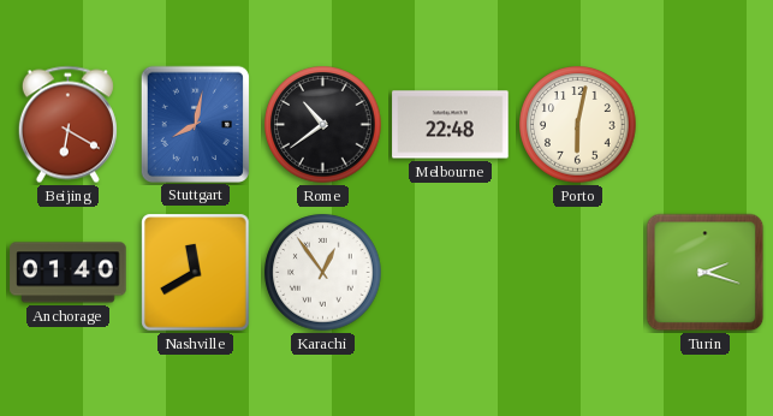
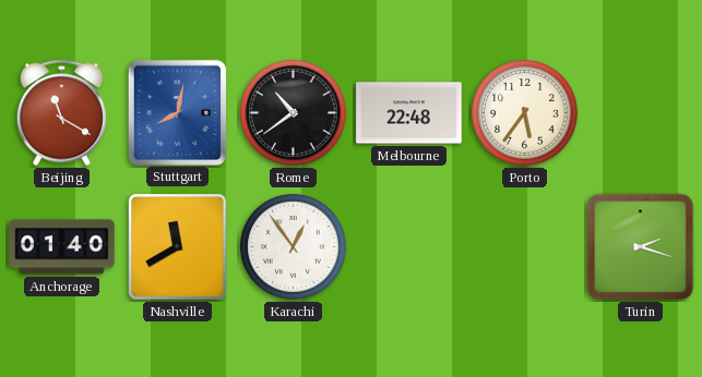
Beijing: 6:20 -> 11:20
Porto: 6:02 -> 5:36
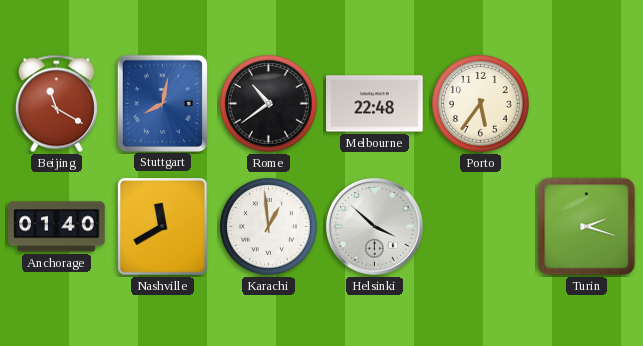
Karachi: 12:54 -> 12:59
Helsinki: none -> 3:52
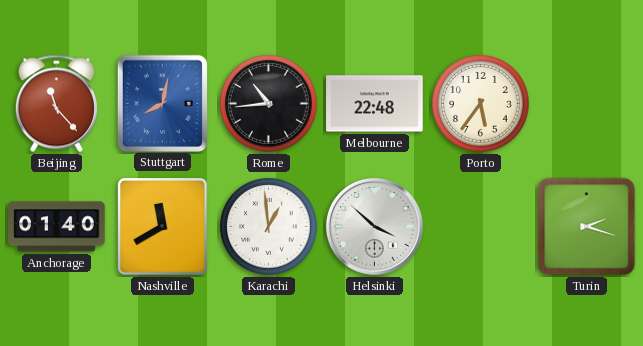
Beijing: 11:20 -> 11:23
Rome: 10:39 -> 10:44
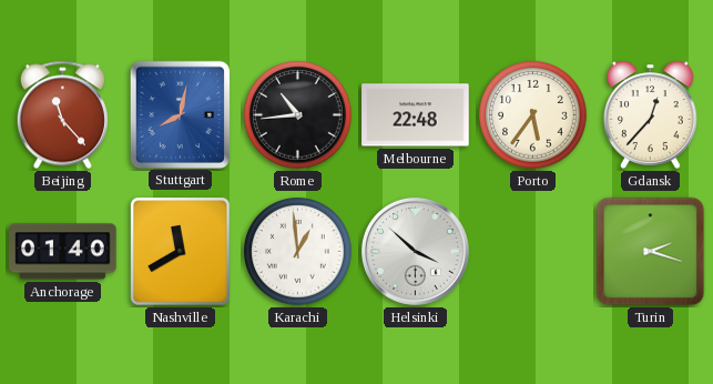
Gdansk: none -> 12:37
